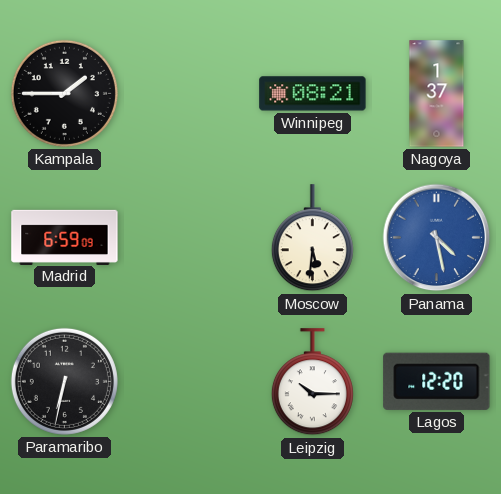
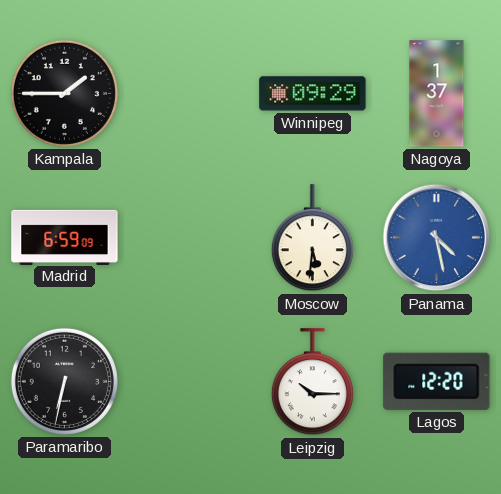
Winnipeg: 08:21 -> 09:29
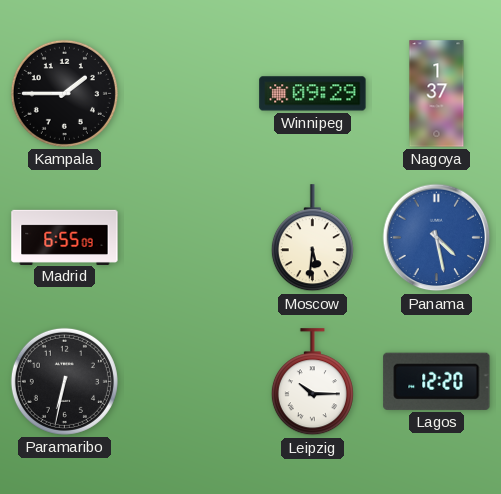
Madrid: 6:59 -> 6:55
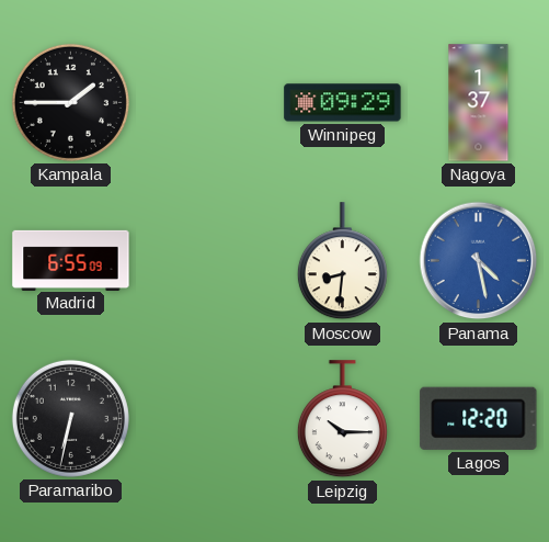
Moscow: 5:31 -> 8:31
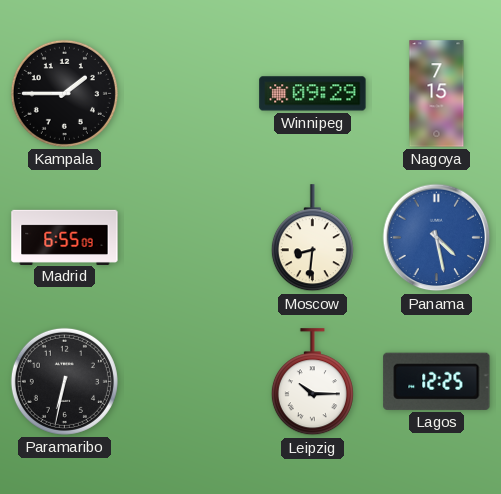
Nagoya: 1:37 -> 7:15
Lagos: 12:20 -> 12:25
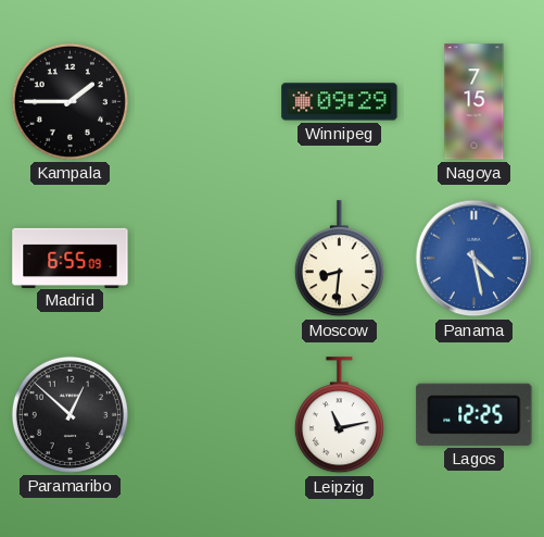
Paramaribo: 6:32 -> 12:52
Leipzig: 10:15 -> 11:13
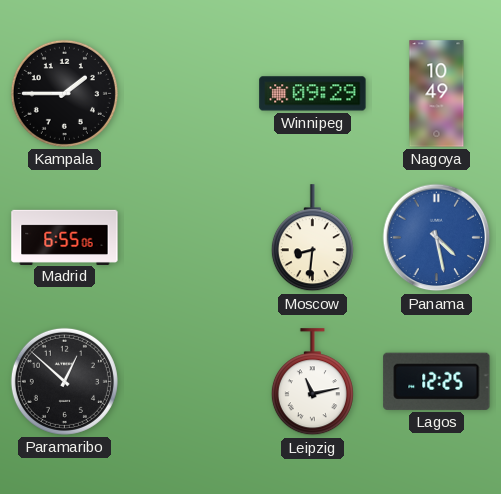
Nagoya: 7:15 -> 10:49
Madrid: 6:55:09 -> 6:55:06
